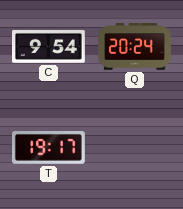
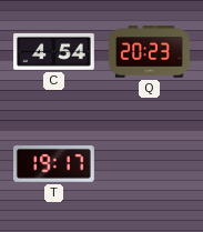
C: 9:54 -> 4:54
Q: 20:24 -> 20:23
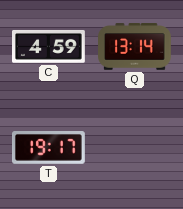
C: 4:54 -> 4:59
Q: 20:23 -> 13:14
